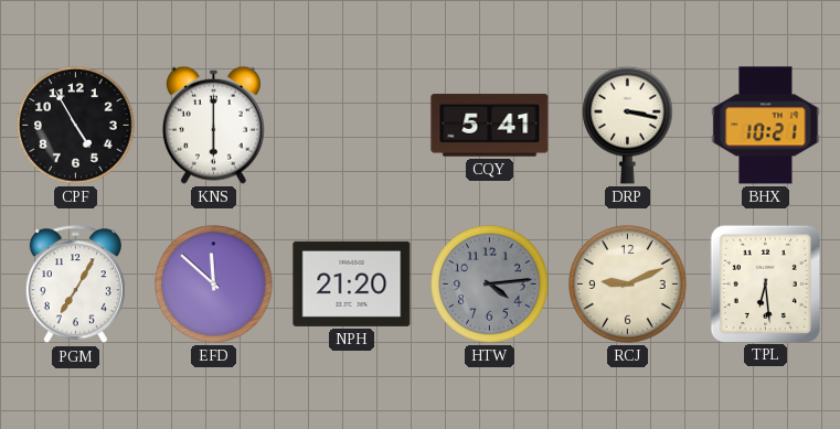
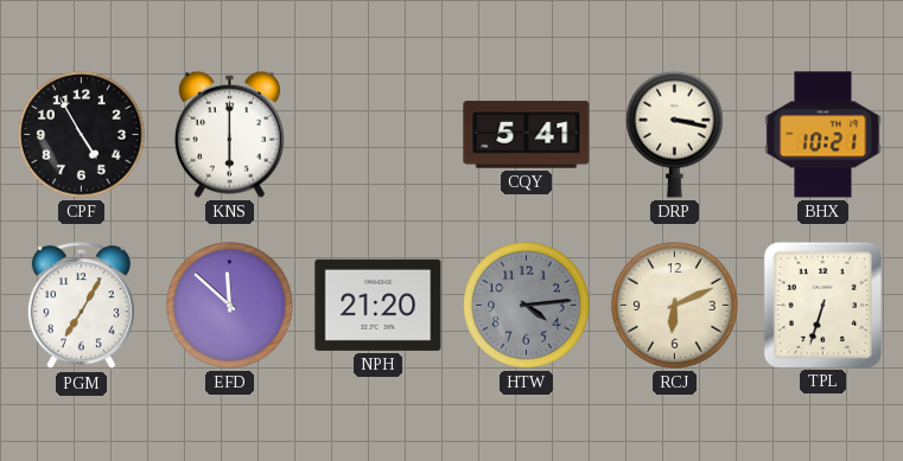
RCJ: 9:11 -> 6:11
TPL: 6:29 -> 6:33
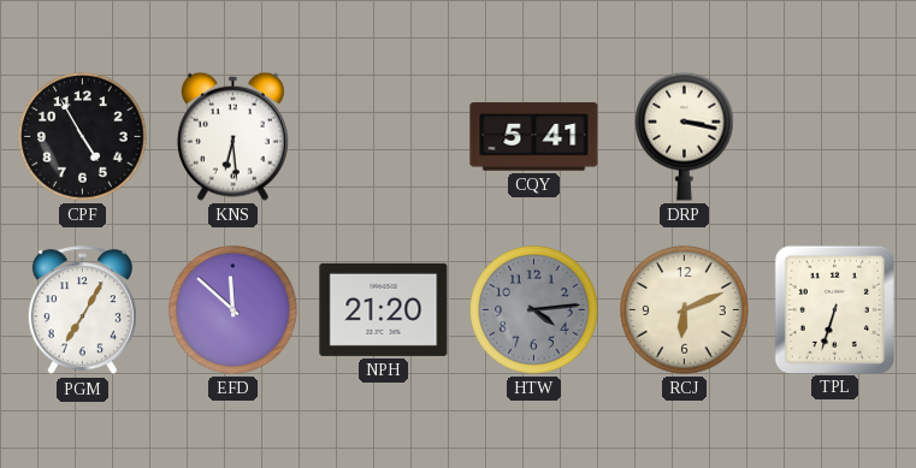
KNS: 6:00 -> 6:29
BHX: 10:21 -> none
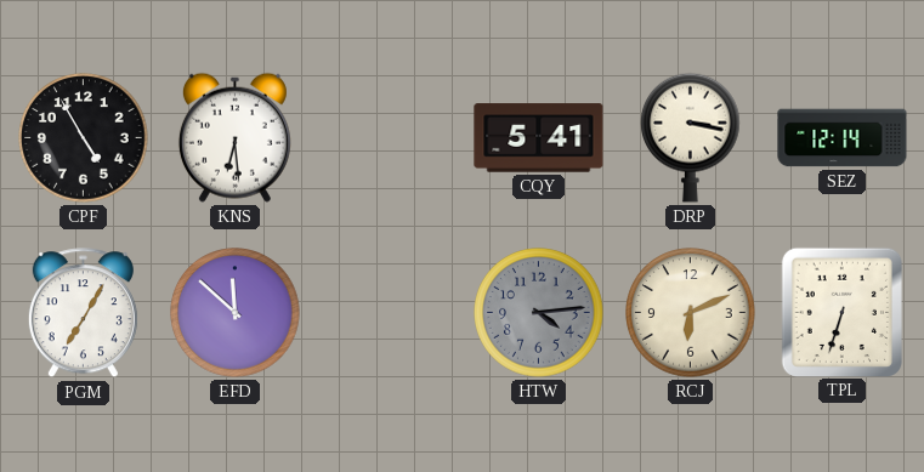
SEZ: none -> 12:14
NPH: 21:20 -> none
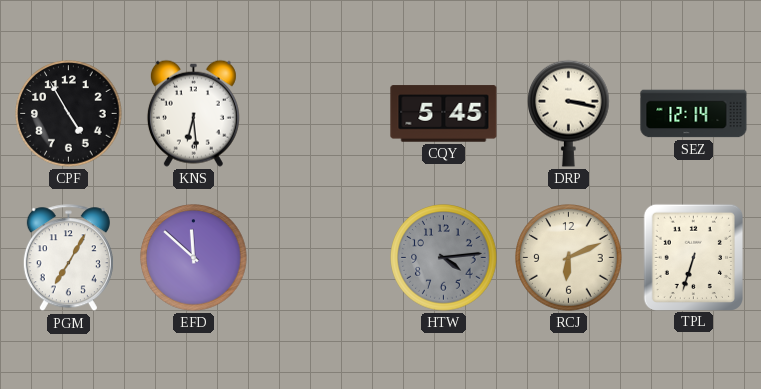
CQY: 5:41 -> 5:45
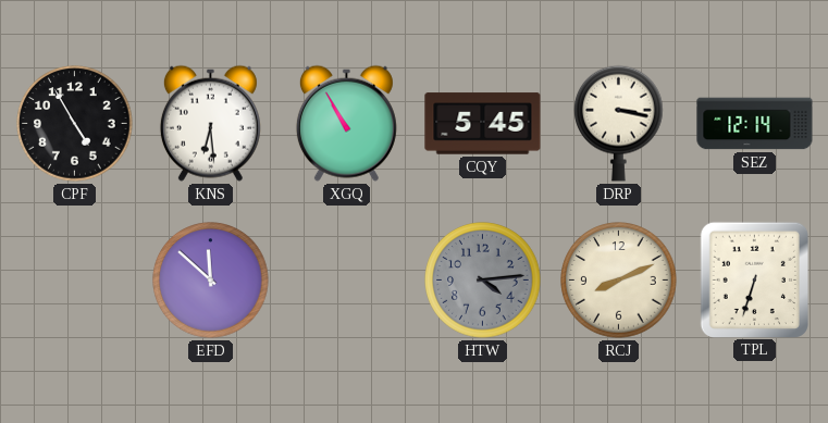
XGQ: none -> 10:55
PGM: 7:05 -> none
RCJ: 6:11 -> 8:11
